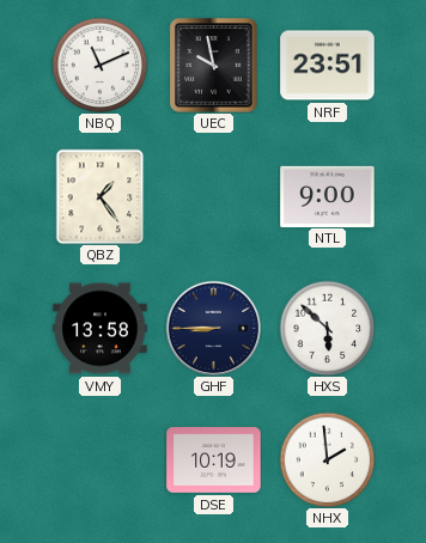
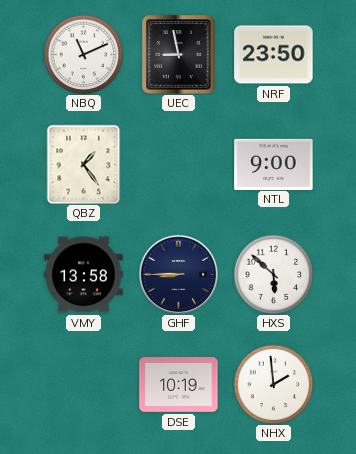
UEC: 9:58 -> 8:58
NRF: 23:51 -> 23:50
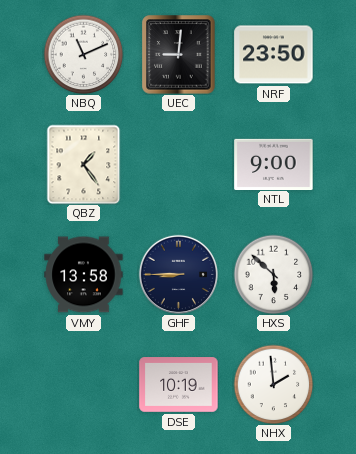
UEC: 8:58 -> 9:01
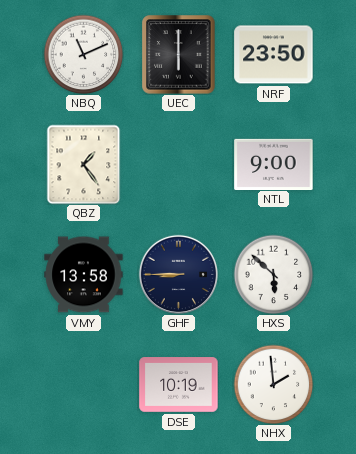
UEC: 9:01 -> 6:00
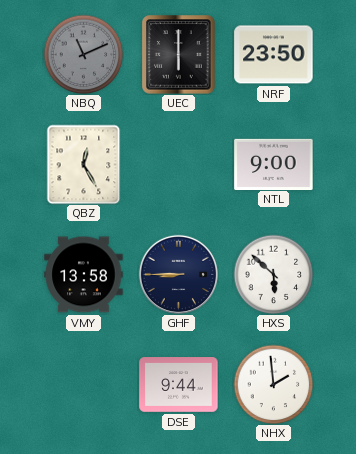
NBQ dial: white -> grey
QBZ: 1:24 -> 12:25
DSE: 10:19 -> 9:44
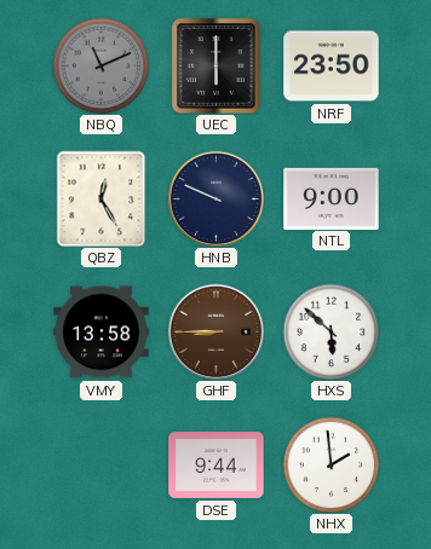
HNB: none -> 9:49
GHF dial: navy -> brown
